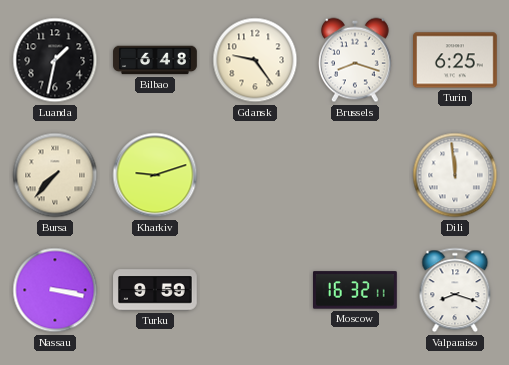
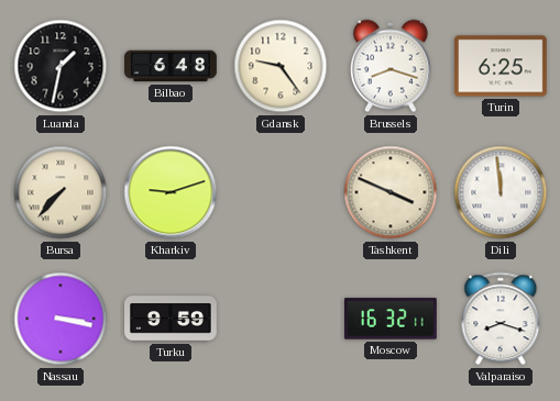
Tashkent: none -> 3:49
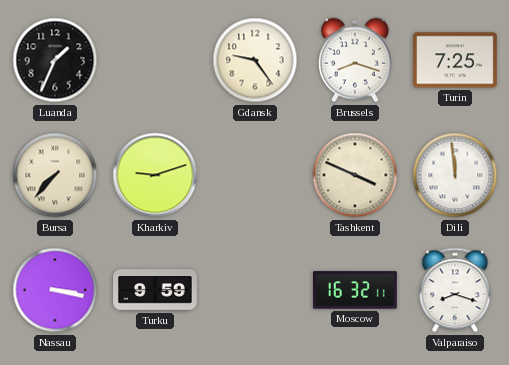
Luanda: 1:32 -> 1:34
Bilbao: 6:48 -> none
Turin: 6:25 -> 7:25
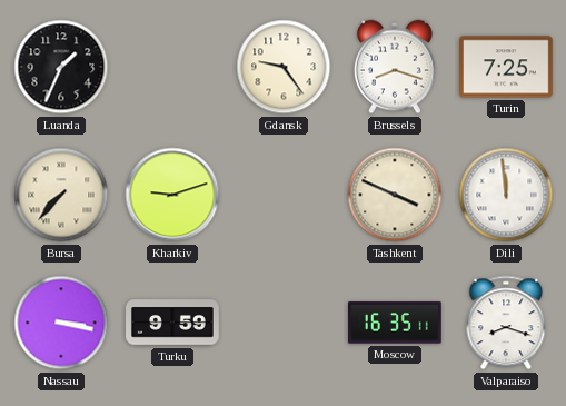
Moscow: 16:32 -> 16:35
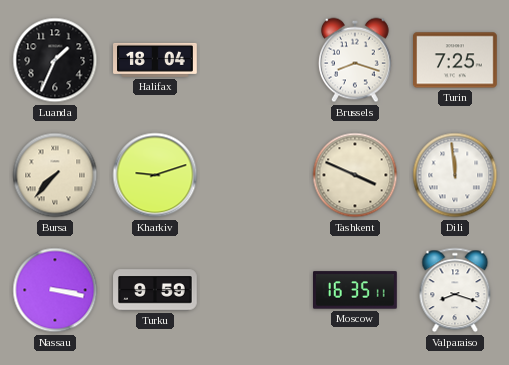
Halifax: none -> 18:04
Gdansk: 9:24 -> none
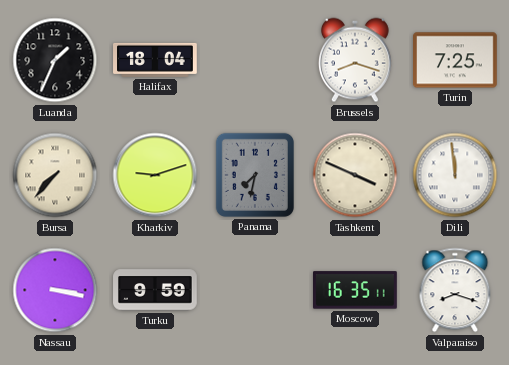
Panama: none -> 7:32
